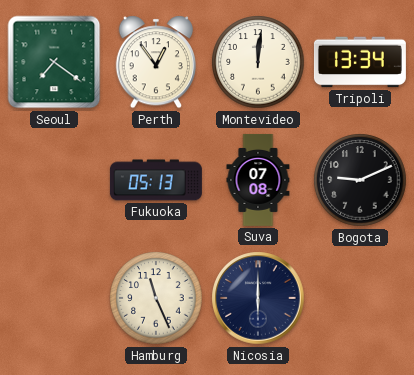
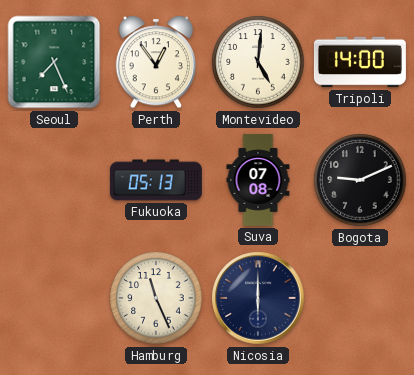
Seoul: 7:21 -> 7:26
Montevideo: 12:01 -> 5:01
Tripoli: 13:34 -> 14:00
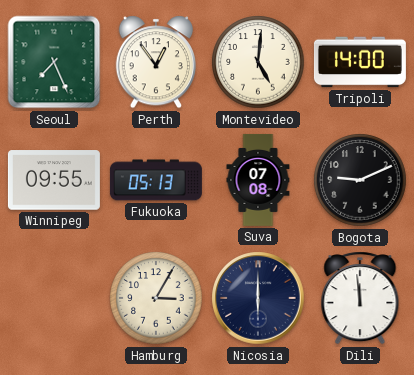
Winnipeg: none -> 09:55
Hamburg: 11:26 -> 3:05
Dili: none -> 11:59
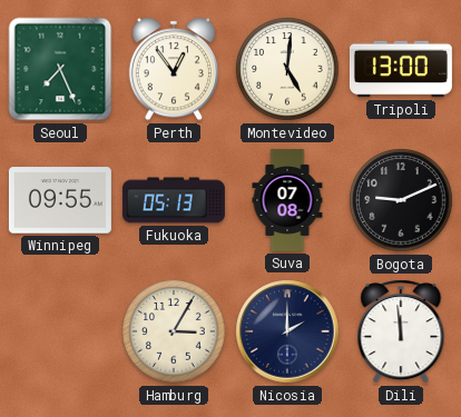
Tripoli: 14:00 -> 13:00
Nicosia: 6:00 -> 2:00
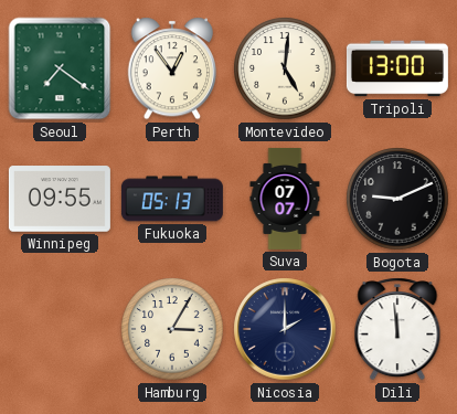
Seoul: 7:26 -> 7:21
Suva: 07:08 -> 07:07
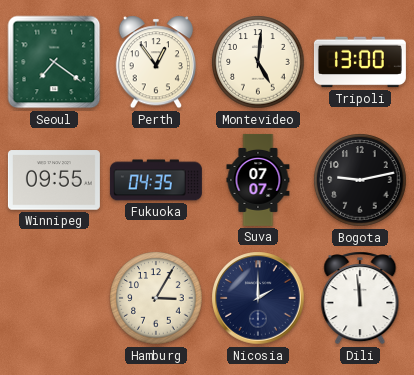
Fukuoka: 05:13 -> 04:35
Bogota: 9:11 -> 9:13
